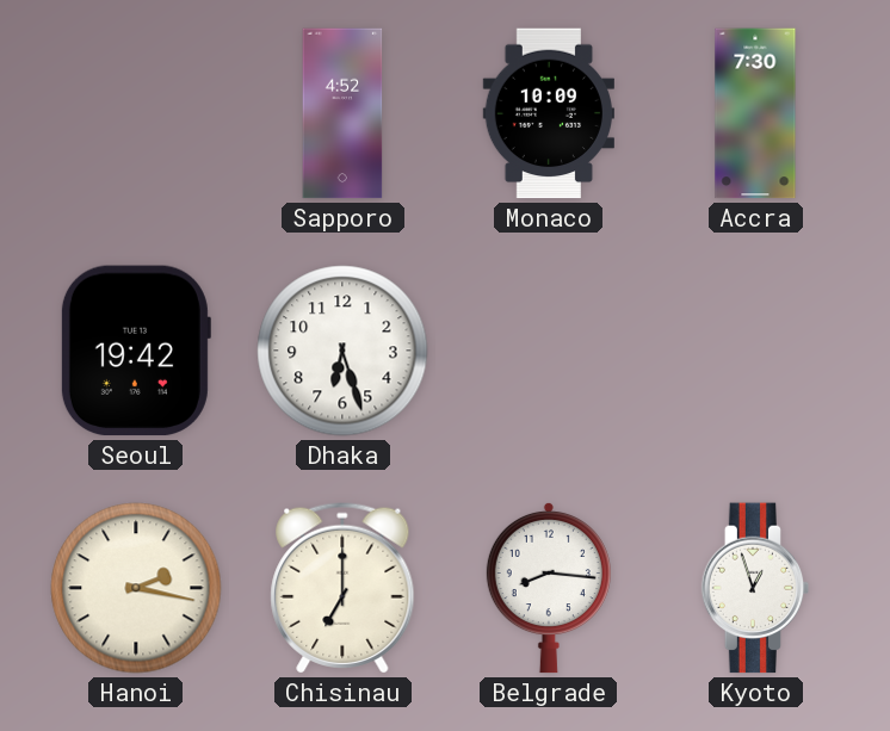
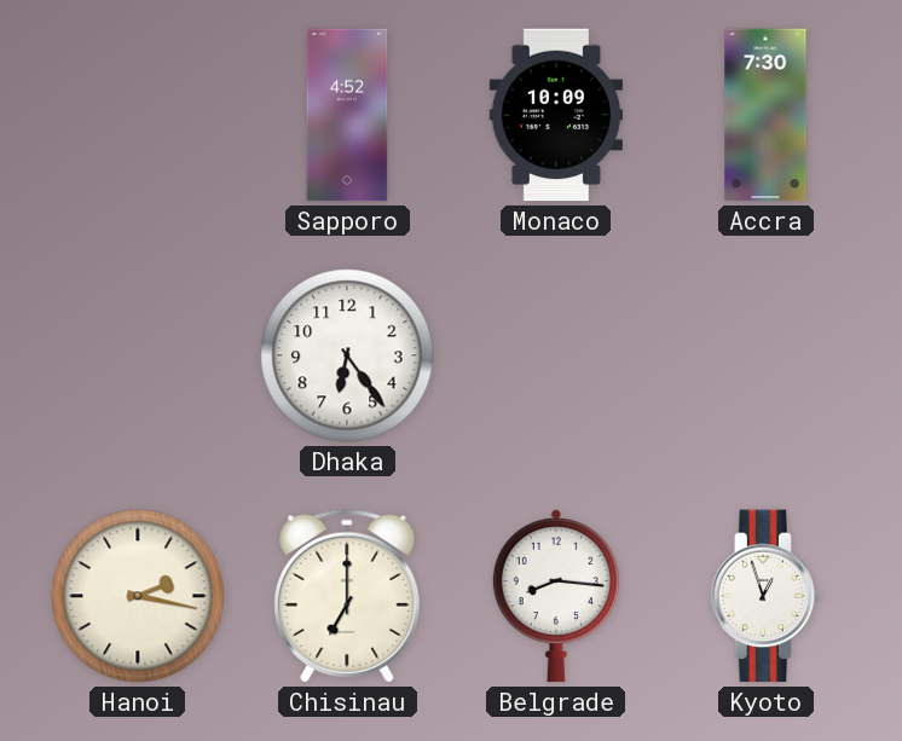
Seoul: 19:42 -> none
Dhaka: 6:27 -> 6:24
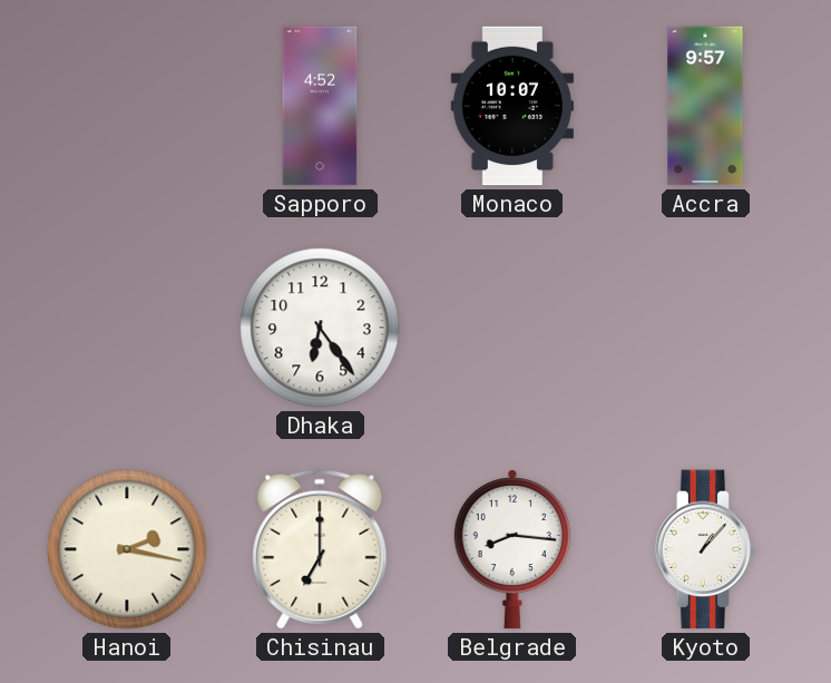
Monaco: 10:09 -> 10:07
Accra: 7:30 -> 9:57
Kyoto: 12:57 -> 1:07
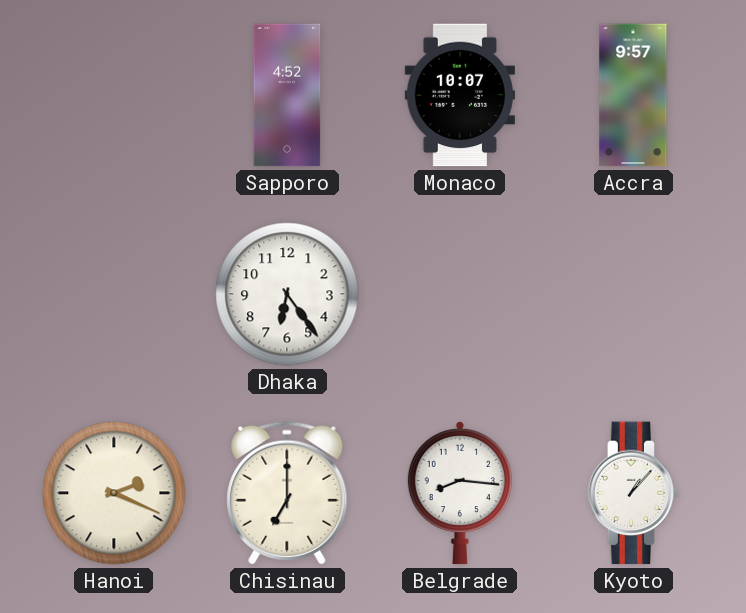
Hanoi: 2:17 -> 2:19
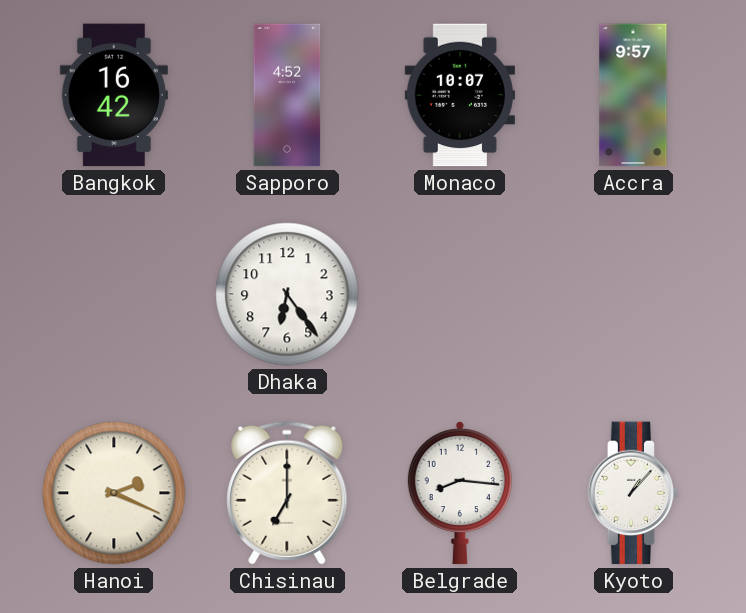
Bangkok: none -> 16:42
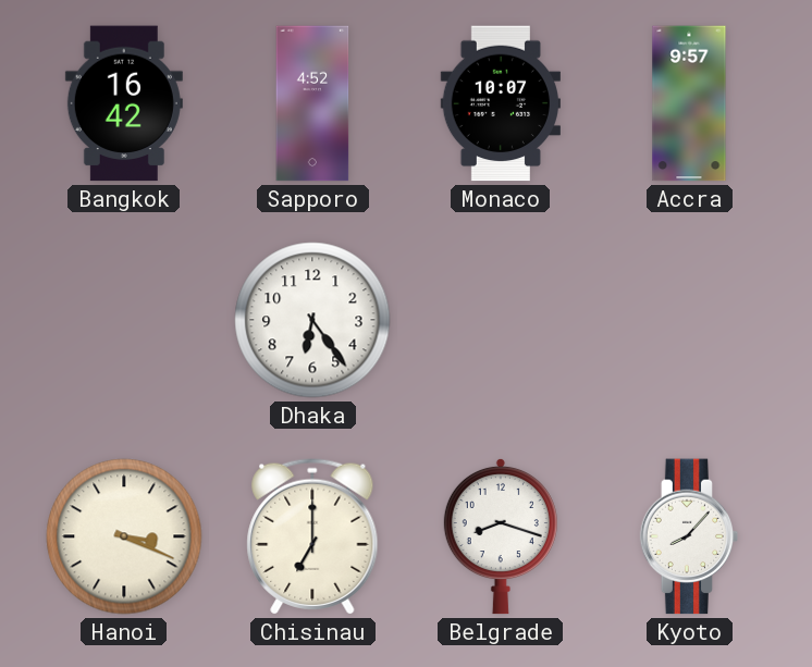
Hanoi: 2:19 -> 3:19
Belgrade: 8:16 -> 8:18
Kyoto: 1:07 -> 8:07
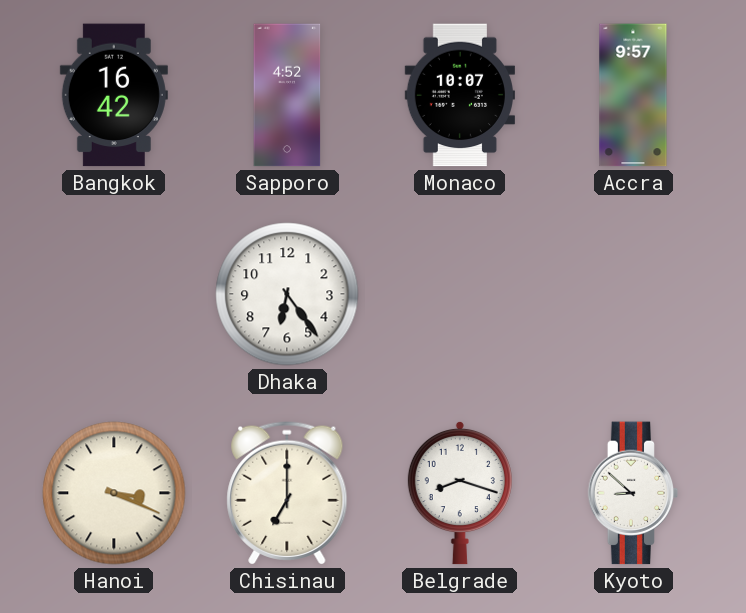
Kyoto: 8:07 -> 8:52
